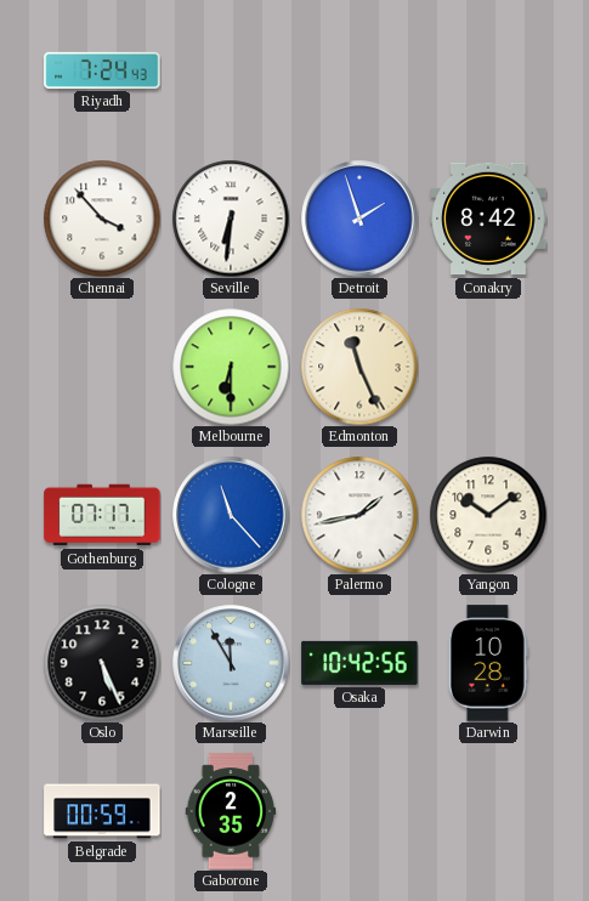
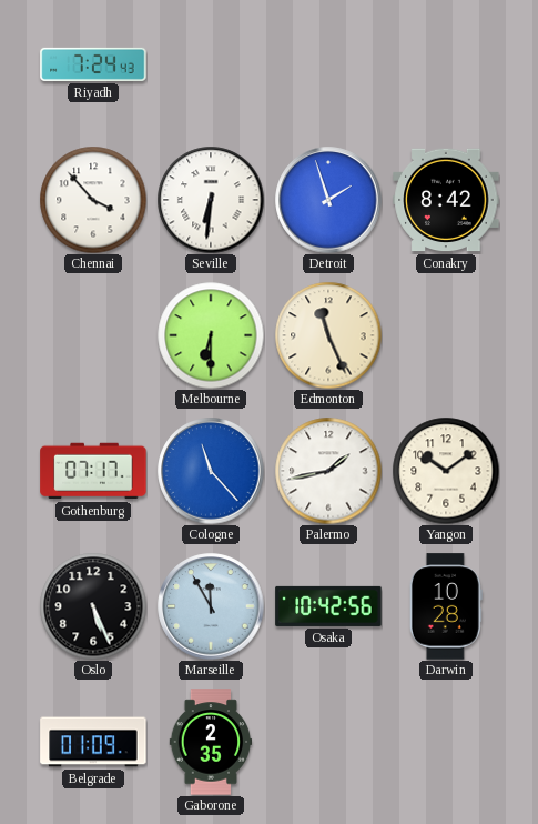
Belgrade: 00:59 -> 01:09
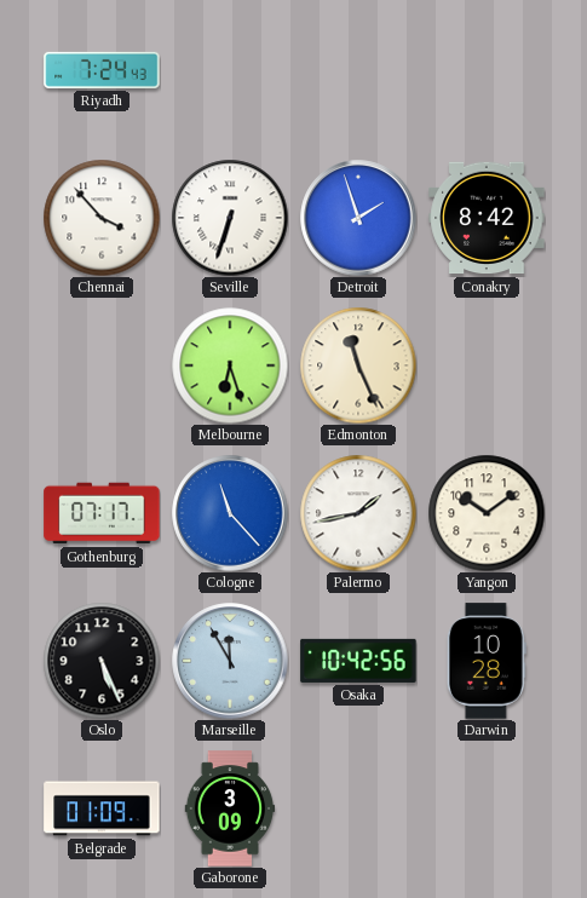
Seville: 6:31 -> 6:33
Melbourne: 6:30 -> 6:27
Gaborone: 2:35 -> 3:09
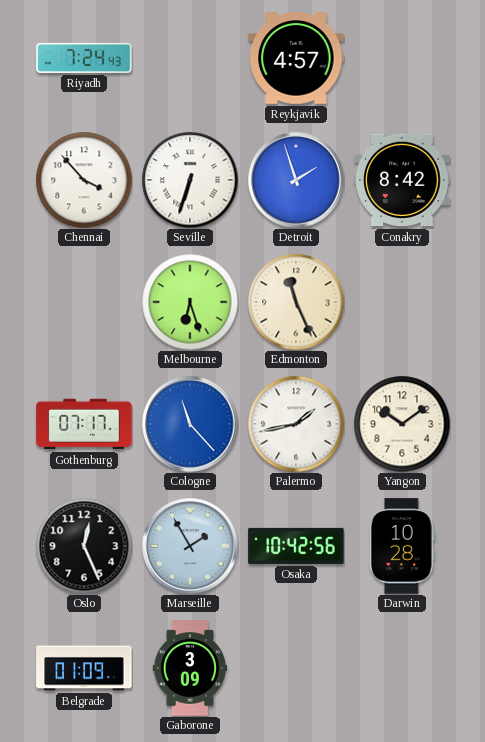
Reykjavik: none -> 4:57
Oslo: 5:26 -> 12:26
Marseille: 11:55 -> 1:55
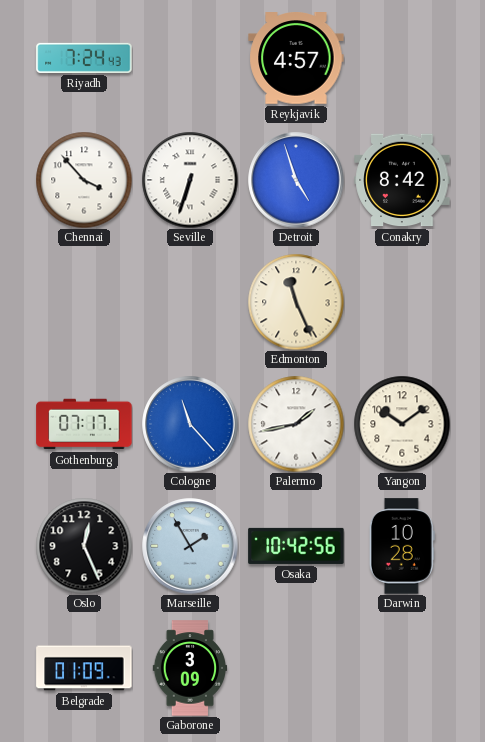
Detroit: 1:57 -> 4:57
Melbourne: 6:27 -> none
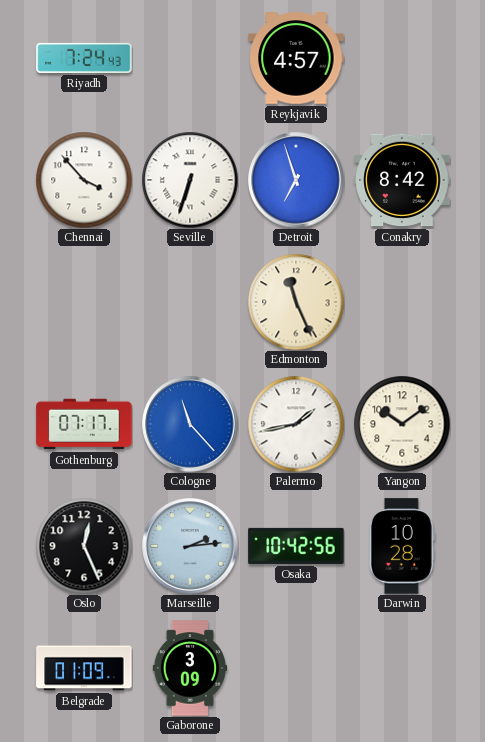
Detroit: 4:57 -> 6:57
Marseille: 1:55 -> 2:14
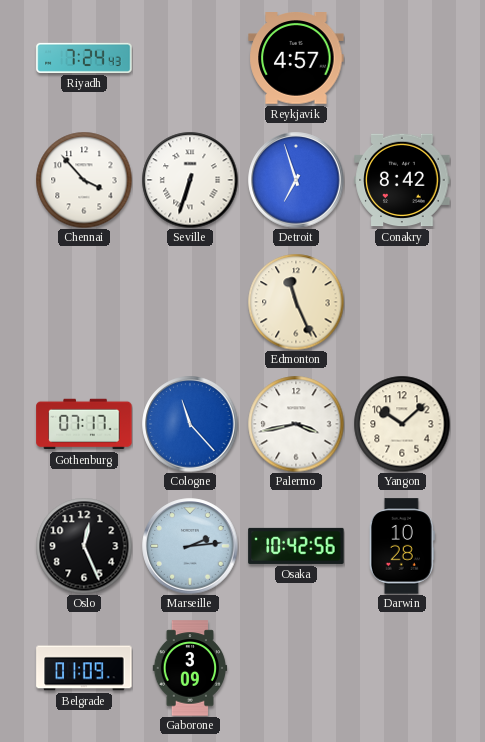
Palermo: 1:43 -> 3:43
Yangon: 10:09 -> 10:08
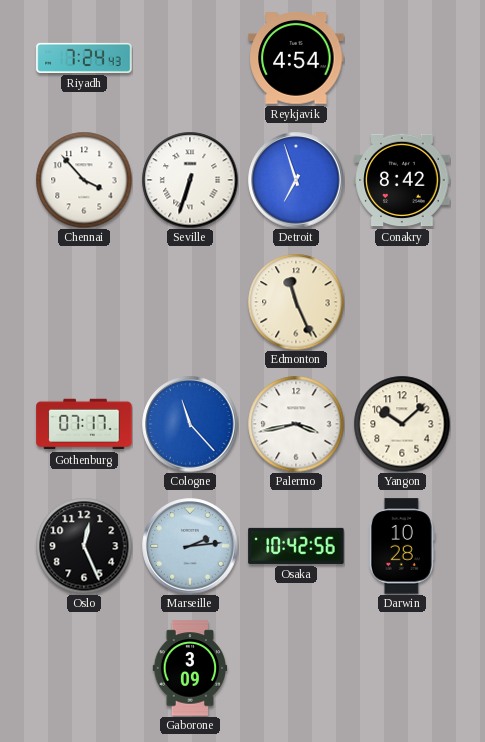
Reykjavik: 4:57 -> 4:54
Belgrade: 01:09 -> none
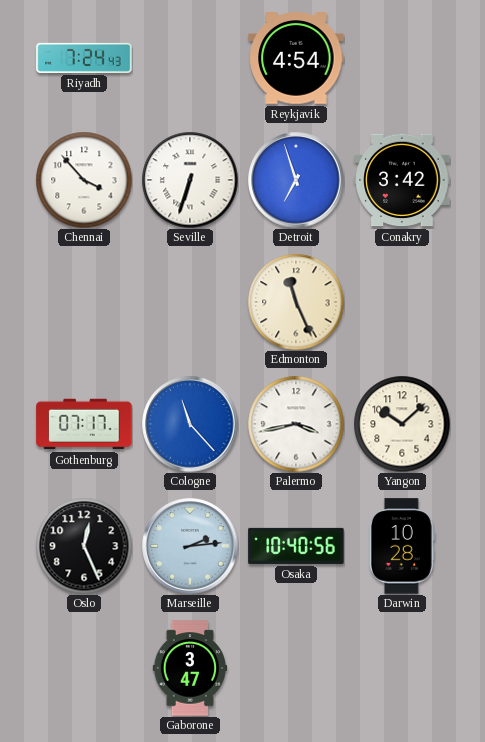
Conakry: 8:42 -> 3:42
Osaka: 10:42 -> 10:40
Gaborone: 3:09 -> 3:47
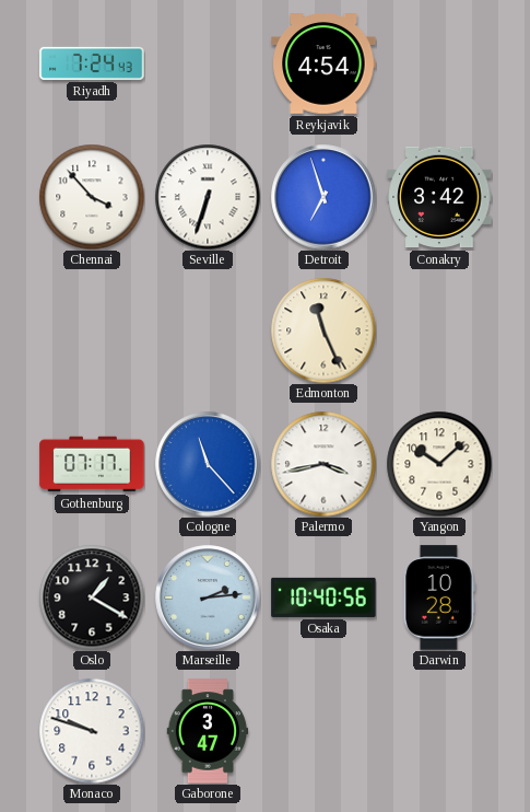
Oslo: 12:26 -> 1:20
Monaco: none -> 9:48
